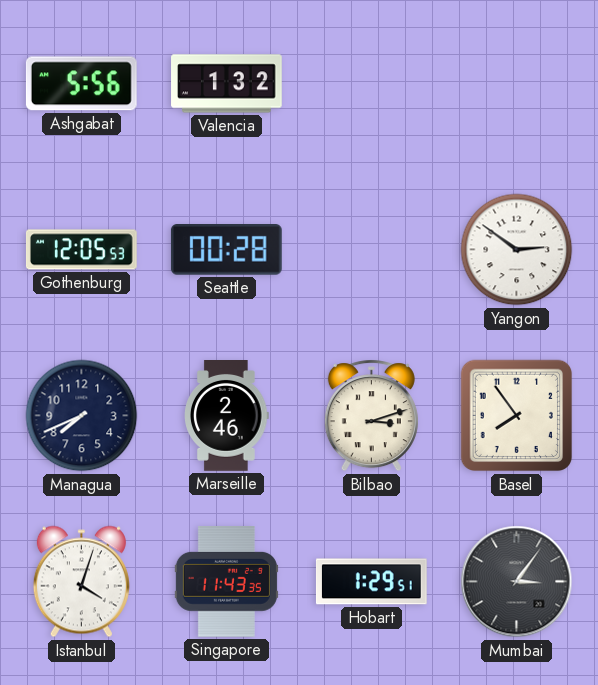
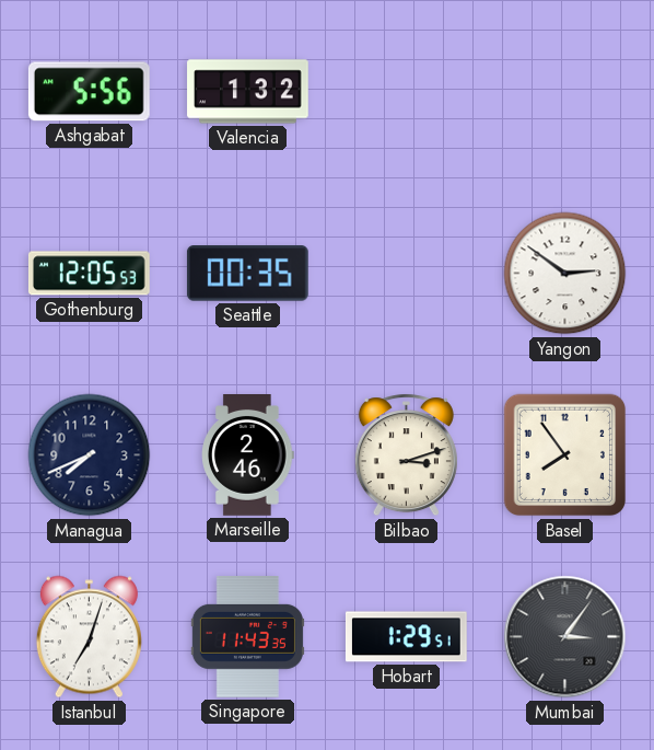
Seattle: 00:28 -> 00:35
Istanbul: 4:03 -> 7:03
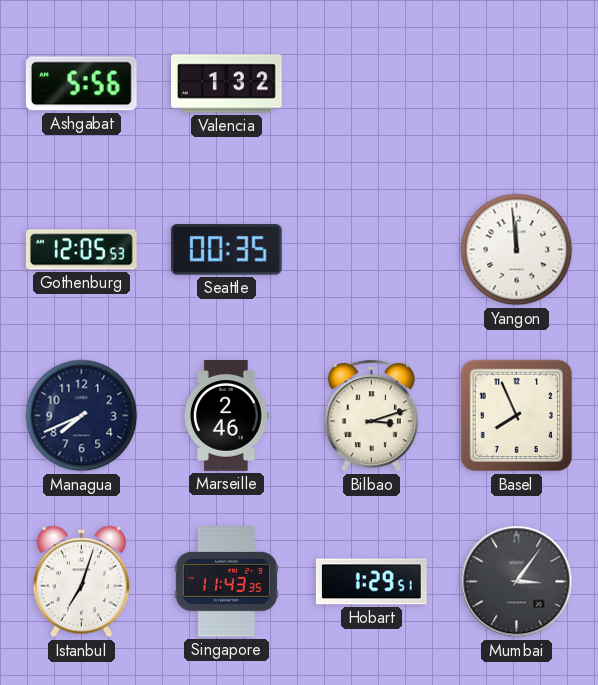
Yangon: 2:51 -> 11:59
Basel: 7:54 -> 7:56
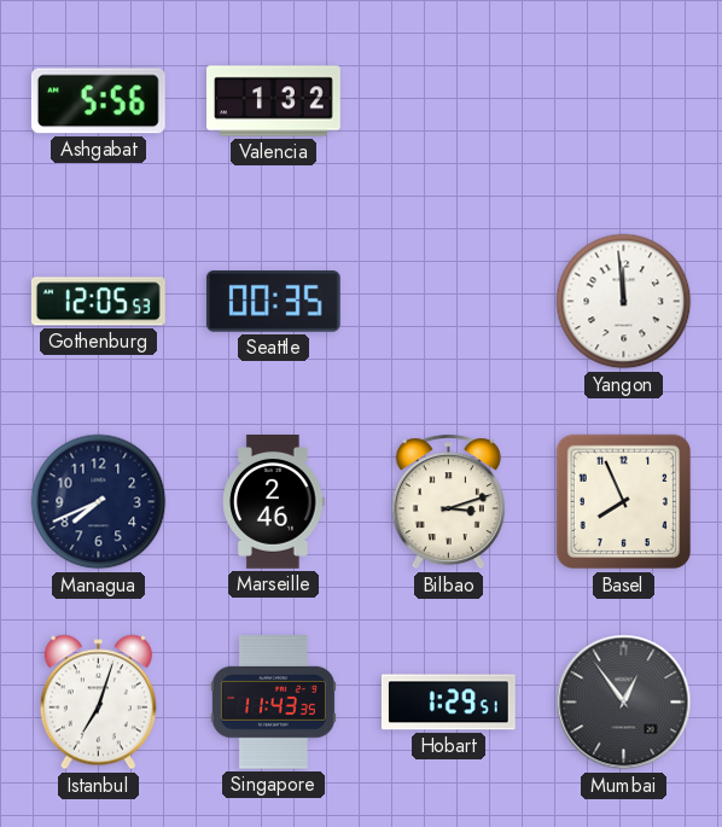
Mumbai: 3:06 -> 12:54
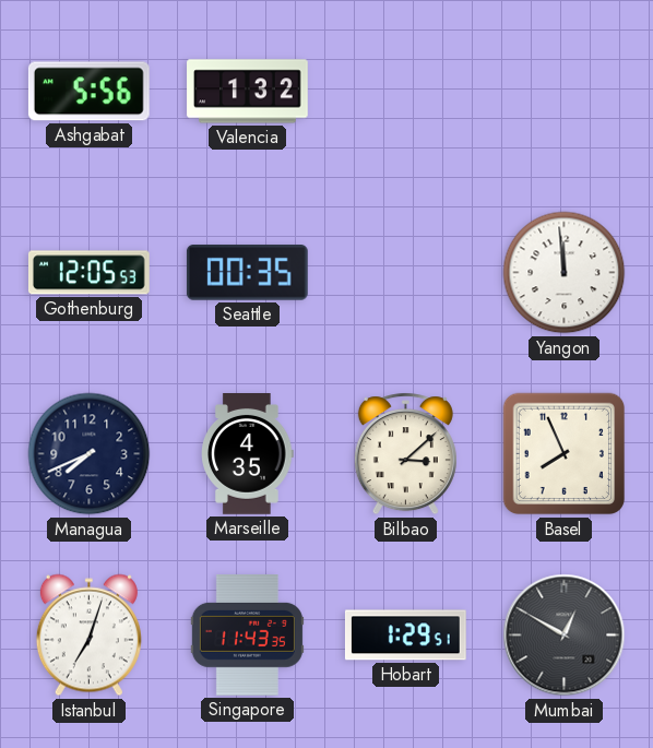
Marseille: 2:46 -> 4:35
Bilbao: 3:12 -> 3:08
Mumbai: 12:54 -> 12:50
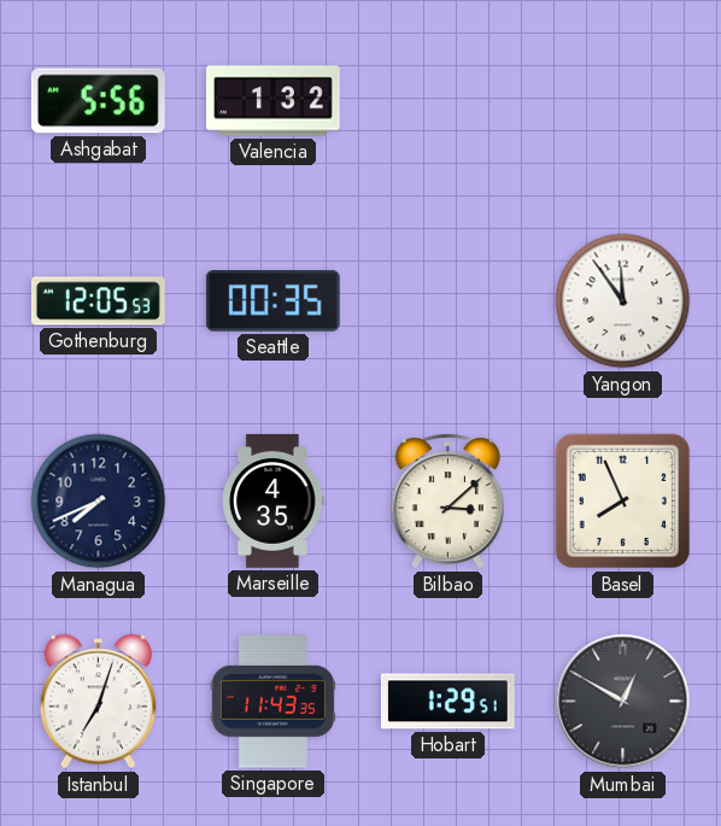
Yangon: 11:59 -> 11:54
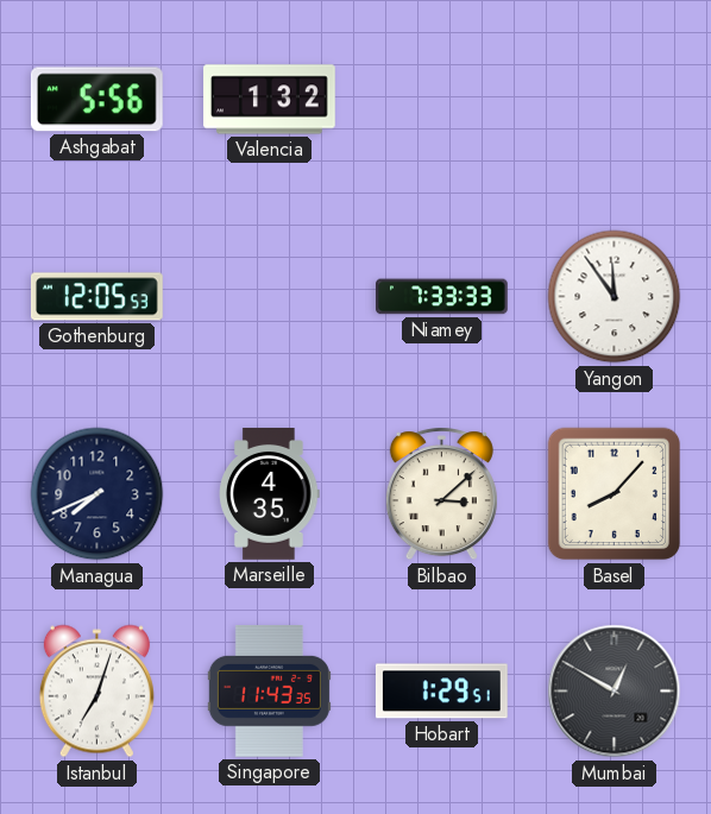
Seattle: 00:35 -> none
Niamey: none -> 7:33
Basel: 7:56 -> 8:07
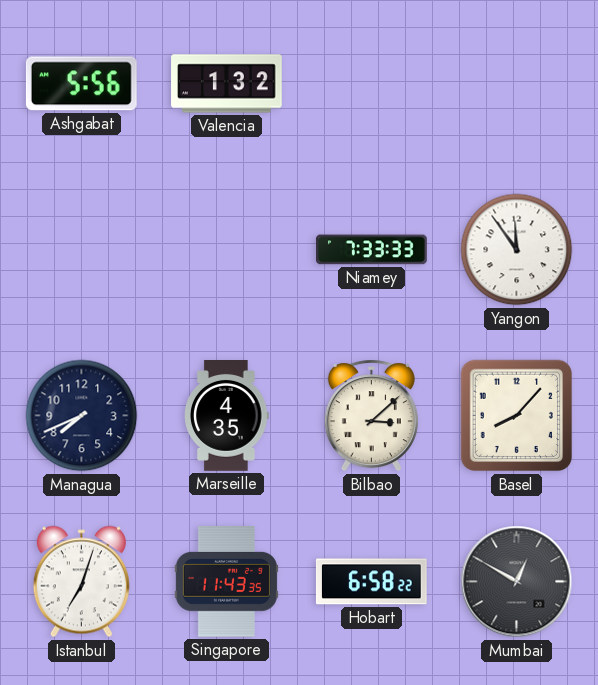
Gothenburg: 12:05 -> none
Hobart: 1:29 -> 6:58
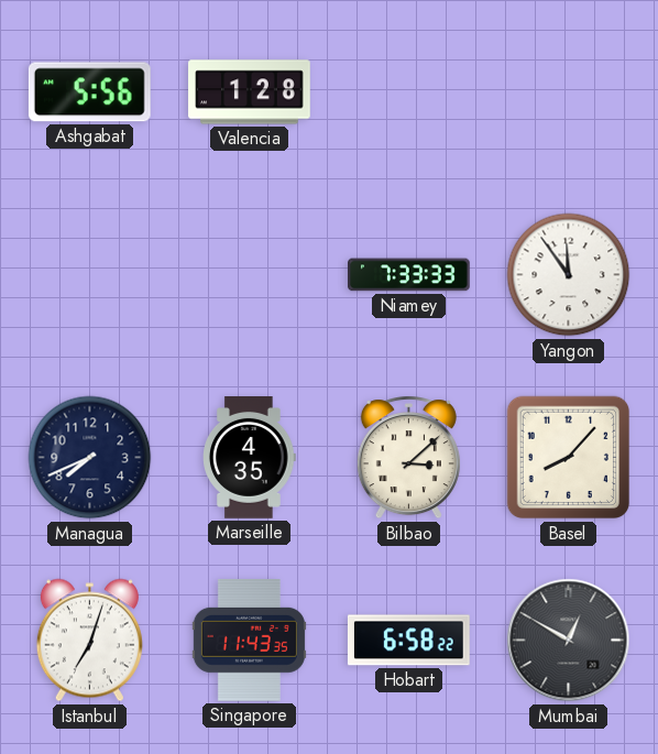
Valencia: 1:32 -> 1:28
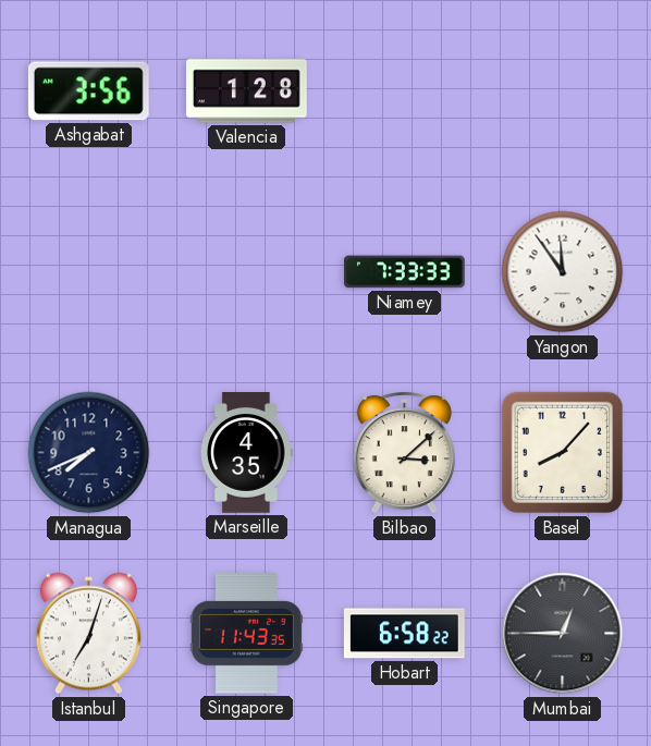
Ashgabat: 5:56 -> 3:56
Mumbai: 12:50 -> 12:45
